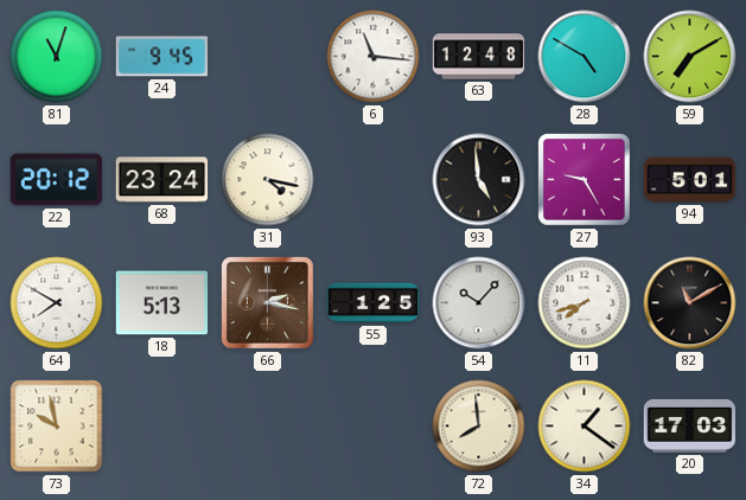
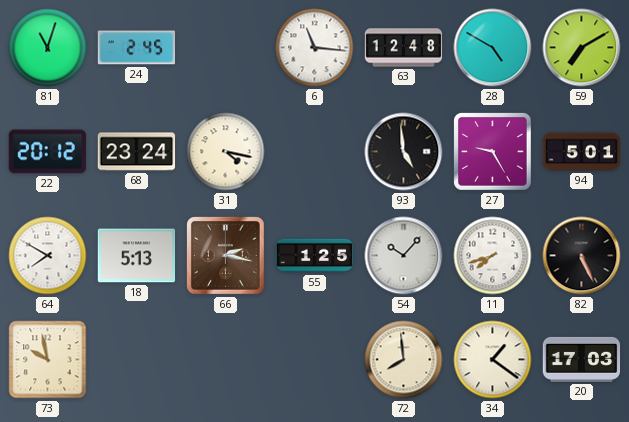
24: 9:45 -> 2:45
82: 11:10 -> 5:26
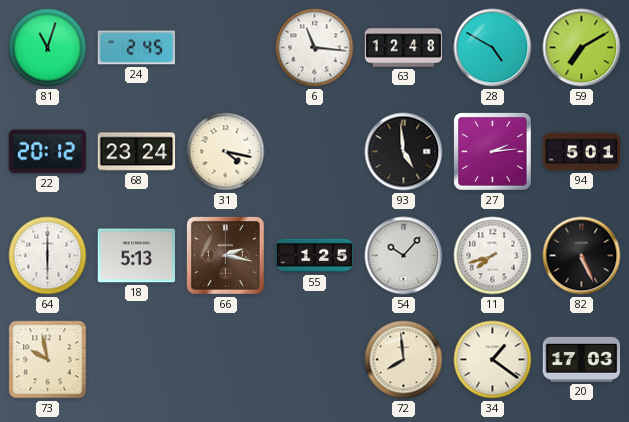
27: 9:25 -> 2:14
64: 7:50 -> 6:00
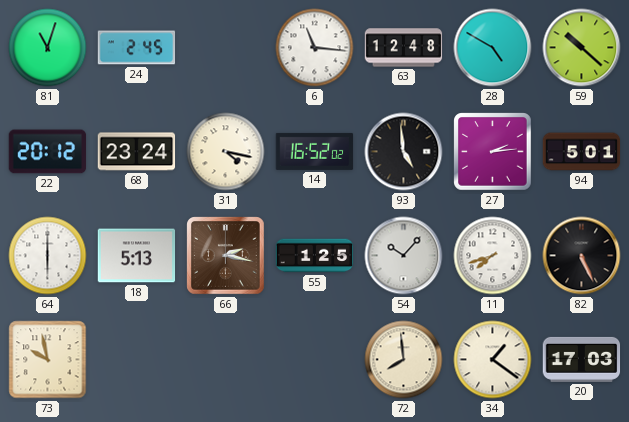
59: 7:10 -> 10:22
14: none -> 16:52
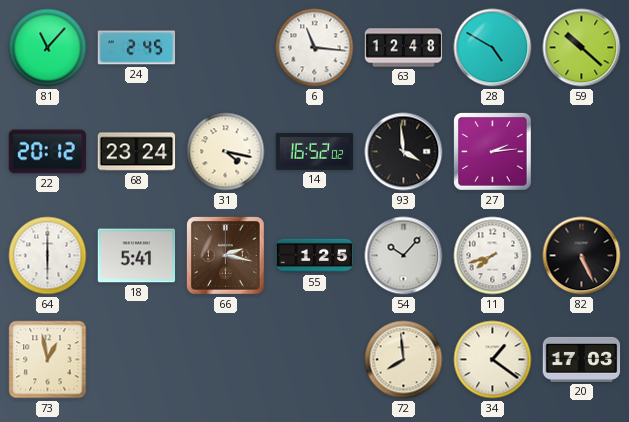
81: 11:03 -> 11:07
93: 4:59 -> 3:59
94: 5:01 -> none
18: 5:13 -> 5:41
73: 9:58 -> 12:58
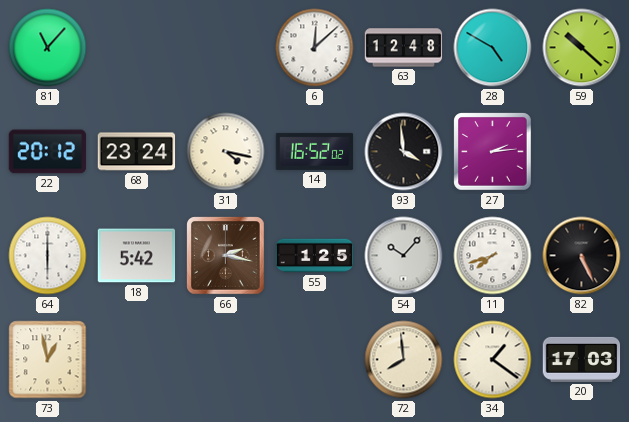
24: 2:45 -> none
6: 11:16 -> 12:08
18: 5:41 -> 5:42
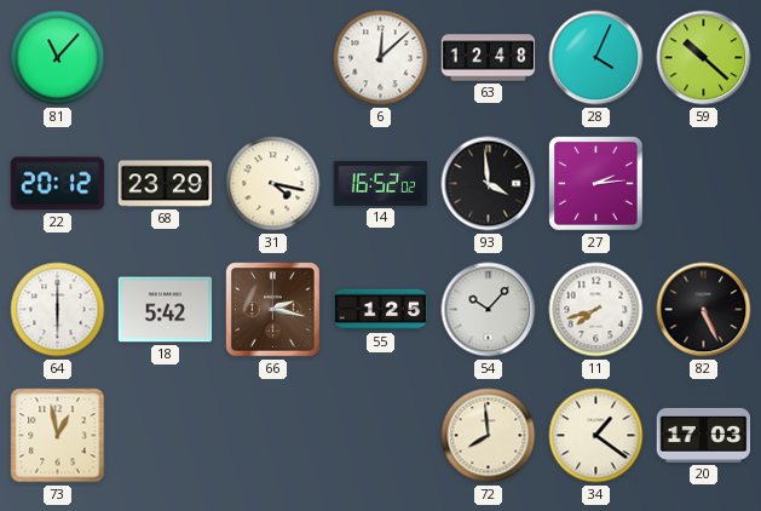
28: 4:50 -> 4:04
68: 23:24 -> 23:29
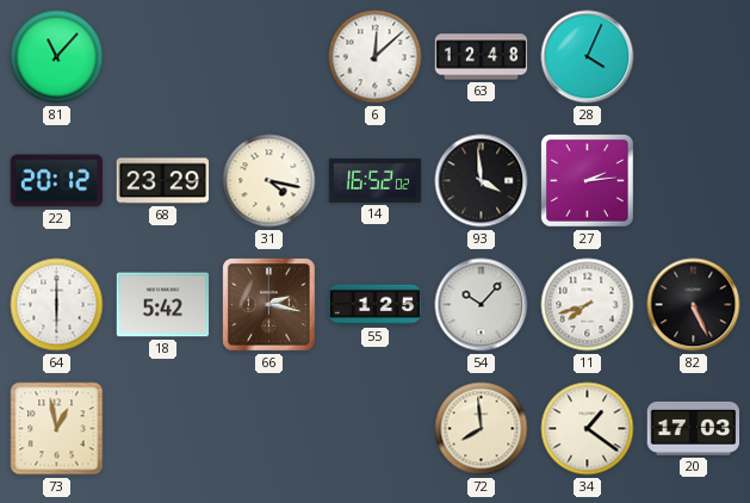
59: 10:22 -> none
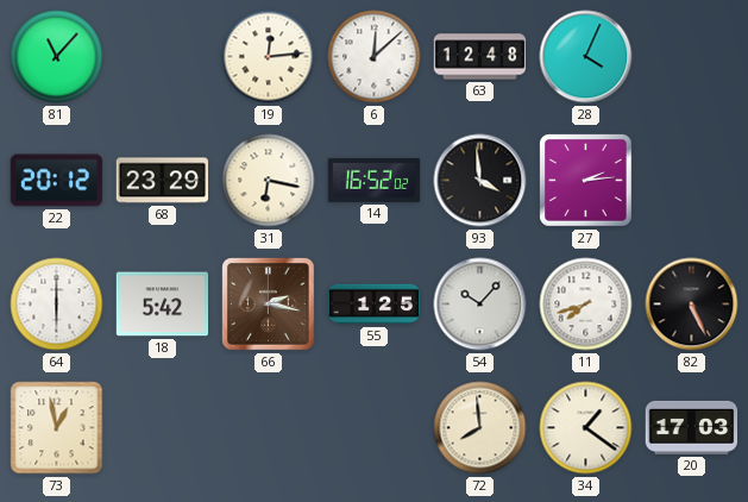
19: none -> 12:14
31: 4:17 -> 6:17
